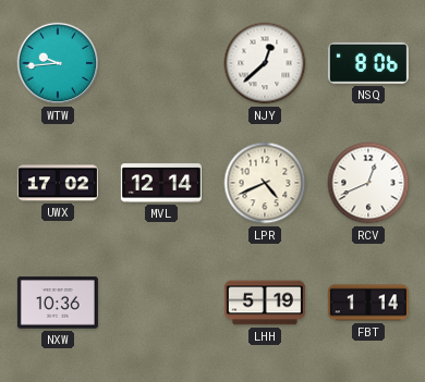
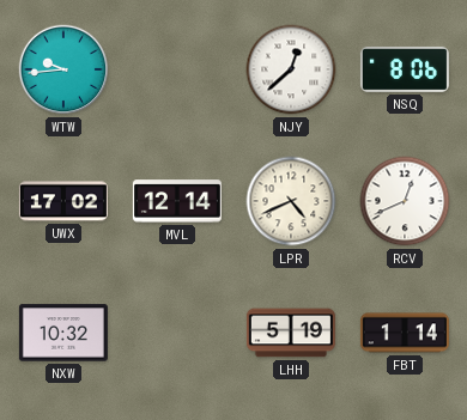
NXW: 10:36 -> 10:32
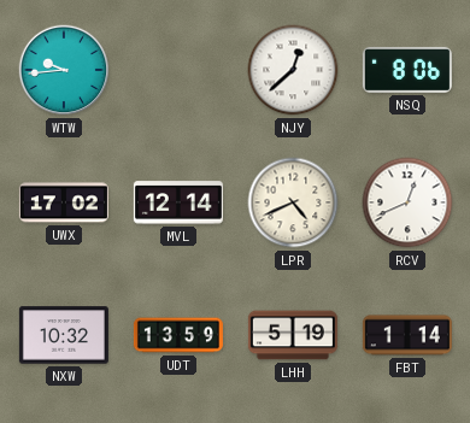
UDT: none -> 13:59
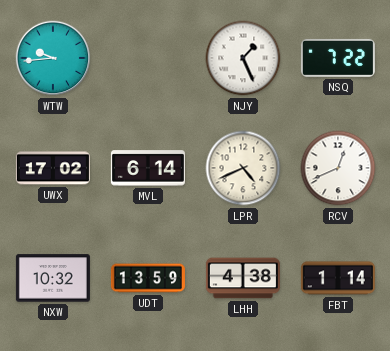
NJY: 12:38 -> 1:26
NSQ: 8:06 -> 7:22
MVL: 12:14 -> 6:14
LHH: 5:19 -> 4:38
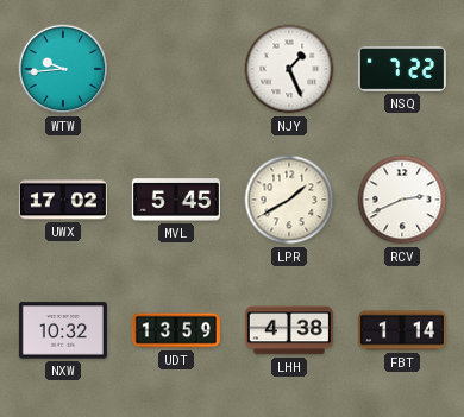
MVL: 6:14 -> 5:45
LPR: 4:41 -> 1:40
RCV: 12:41 -> 2:41
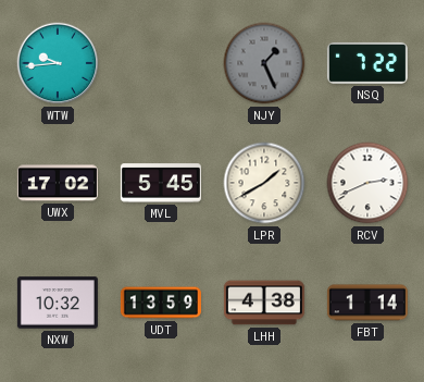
NJY dial: white -> grey
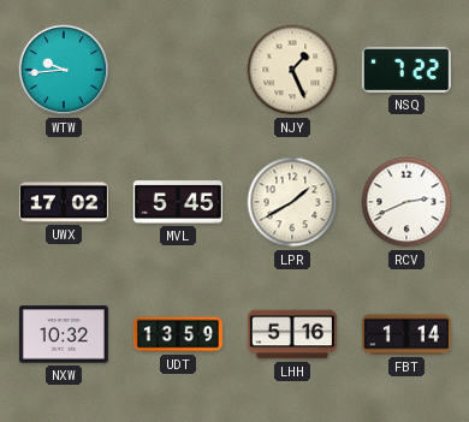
NJY dial: grey -> cream
LHH: 4:38 -> 5:16
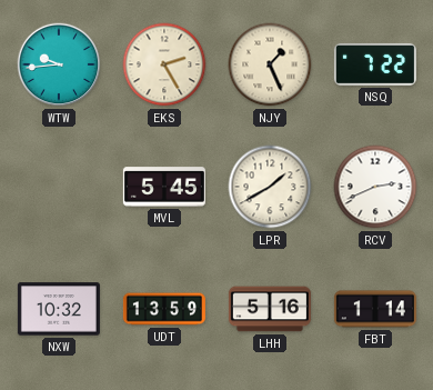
EKS: none -> 2:25
UWX: 17:02 -> none
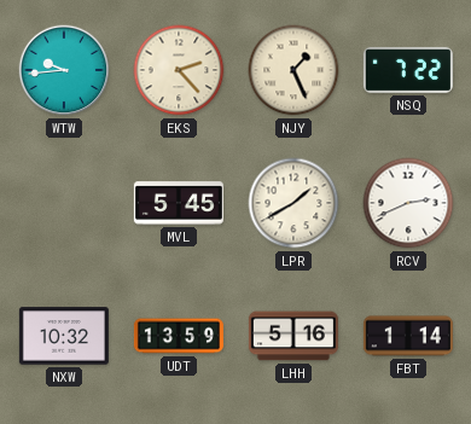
EKS: 2:25 -> 2:23
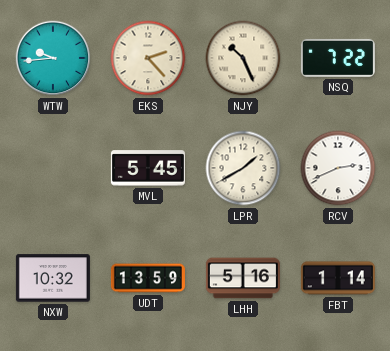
NJY: 1:26 -> 10:26
